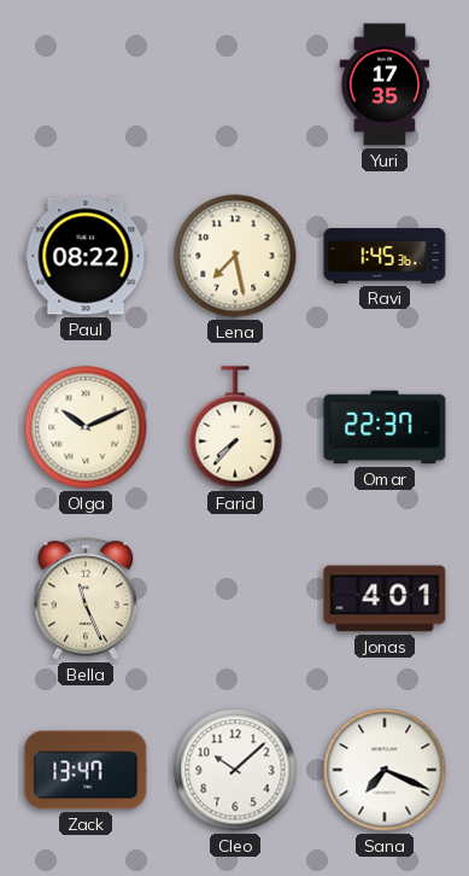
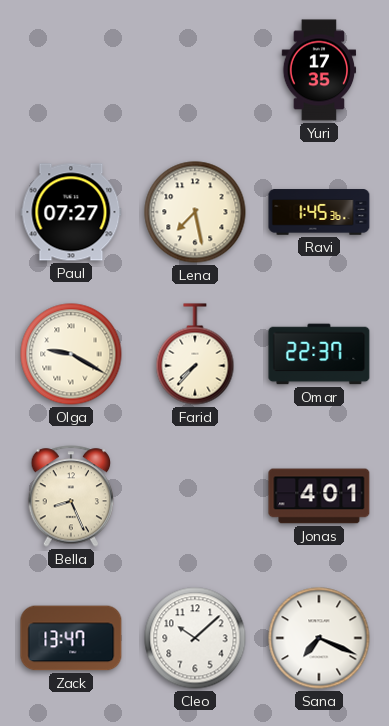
Paul: 08:22 -> 07:27
Olga: 10:11 -> 9:20
Bella: 11:26 -> 8:26
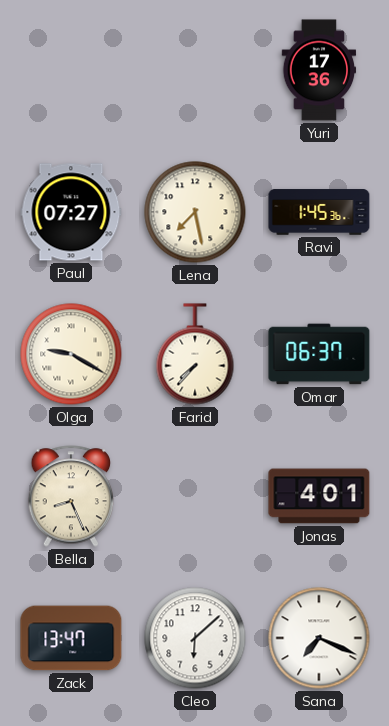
Yuri: 17:35 -> 17:36
Omar: 22:37 -> 06:37
Cleo: 10:08 -> 6:08
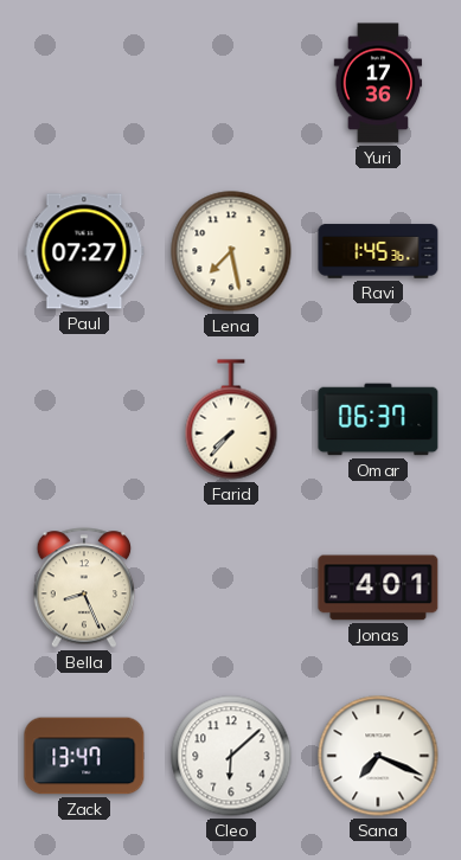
Olga: 9:20 -> none
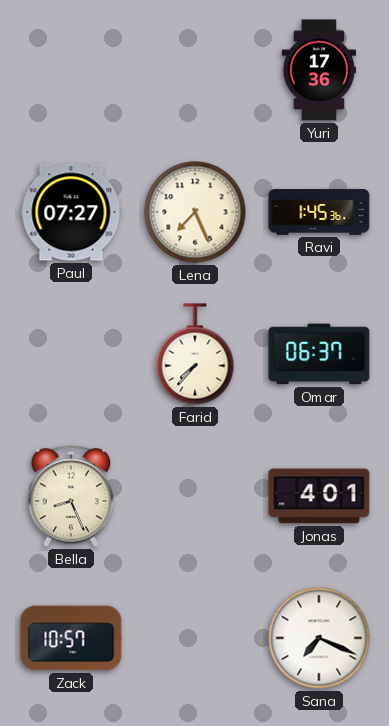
Lena: 7:28 -> 7:26
Zack: 13:47 -> 10:57
Cleo: 6:08 -> none
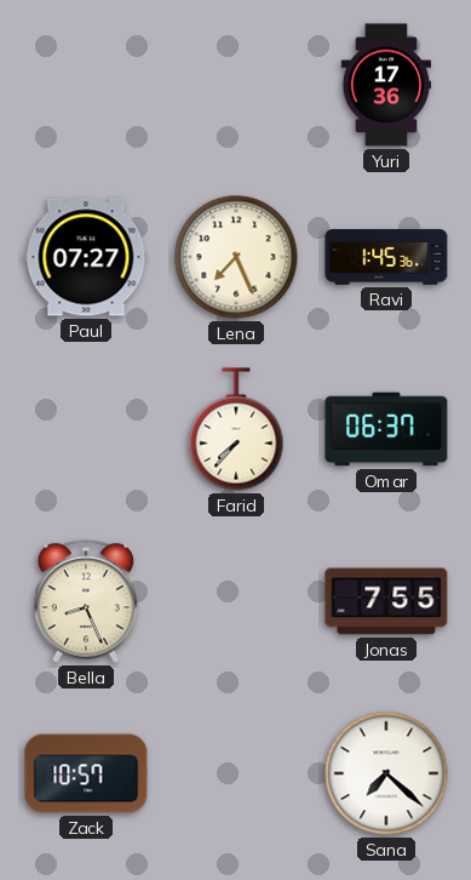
Jonas: 4:01 -> 7:55
Sana: 7:19 -> 7:22
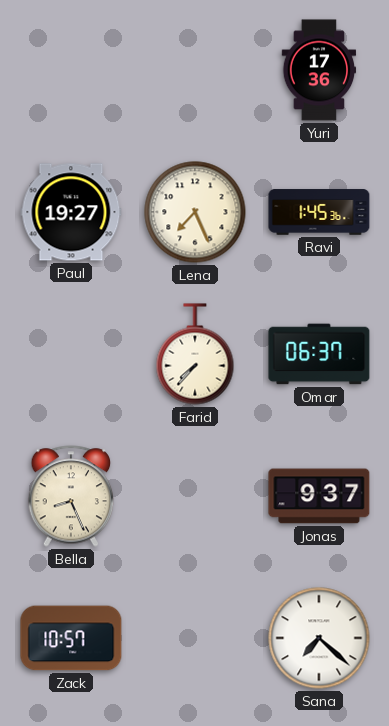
Paul: 07:27 -> 19:27
Jonas: 7:55 -> 9:37
